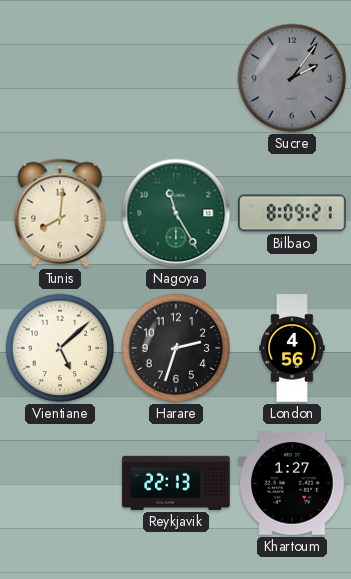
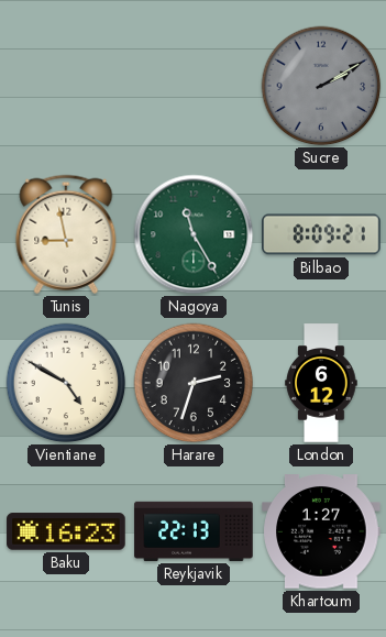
Sucre: 2:06 -> 2:10
Tunis: 8:01 -> 8:58
Vientiane: 5:08 -> 4:50
London: 4:56 -> 6:12
Baku: none -> 16:23
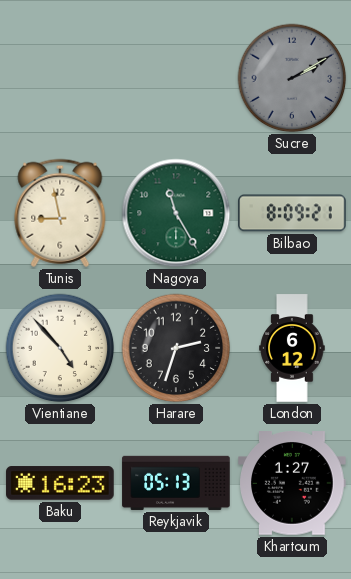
Vientiane: 4:50 -> 4:53
Reykjavik: 22:13 -> 05:13
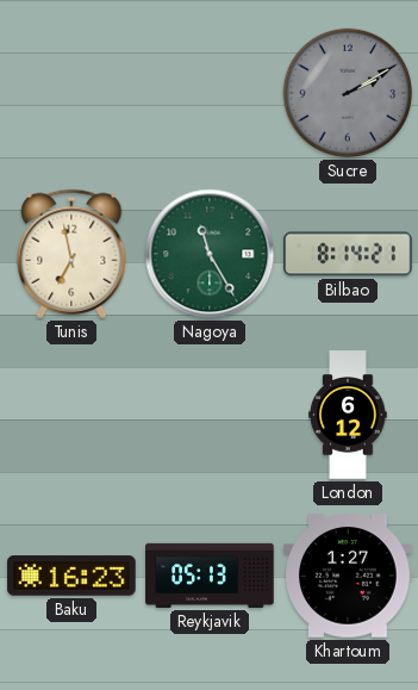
Tunis: 8:58 -> 6:58
Bilbao: 8:09 -> 8:14
Vientiane: 4:53 -> none
Harare: 2:33 -> none
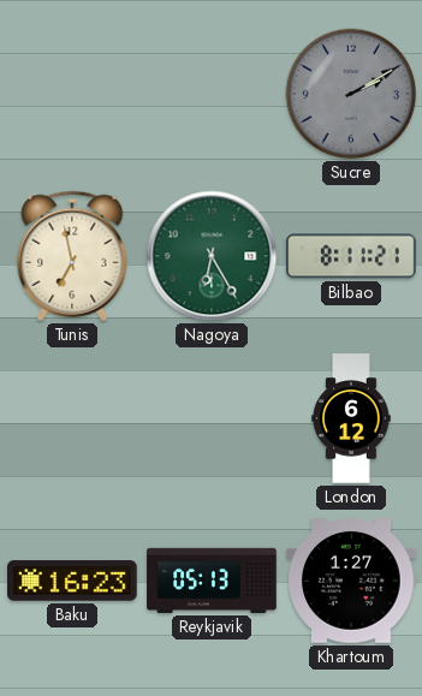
Nagoya: 11:25 -> 6:25
Bilbao: 8:14 -> 8:11
